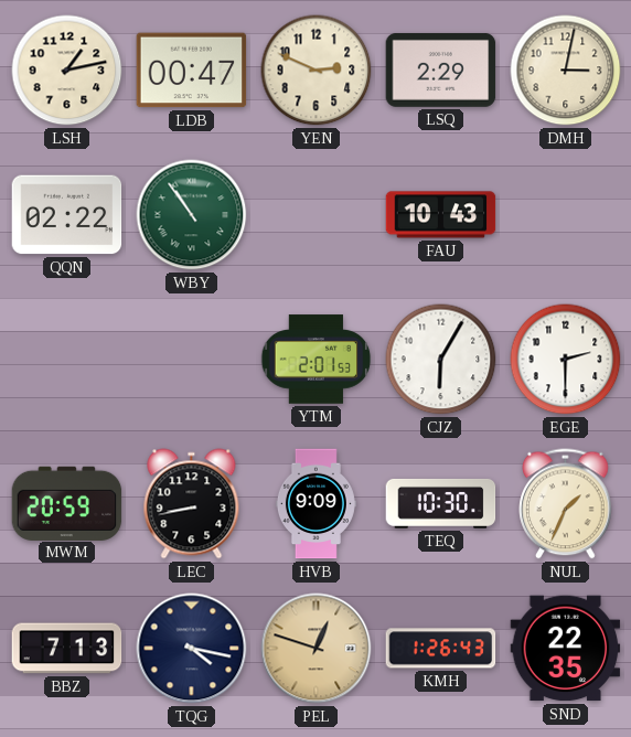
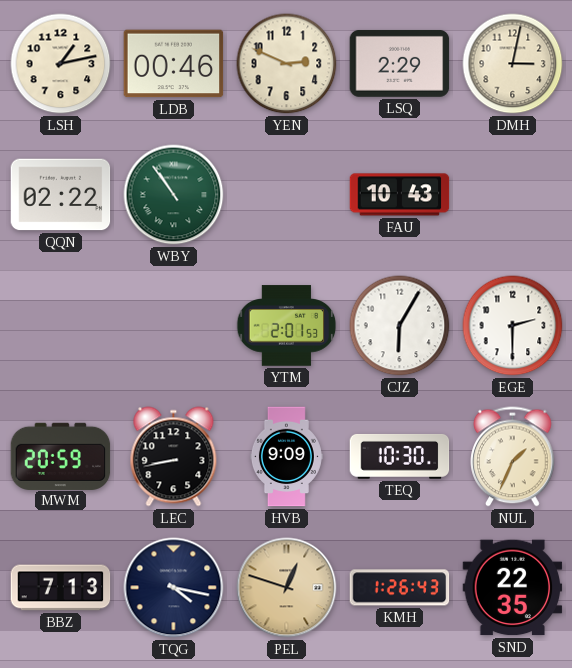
LDB: 00:47 -> 00:46
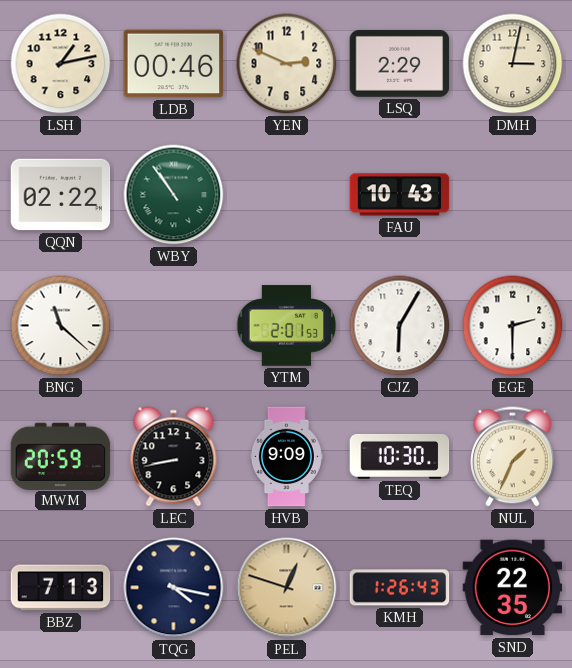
BNG: none -> 11:22
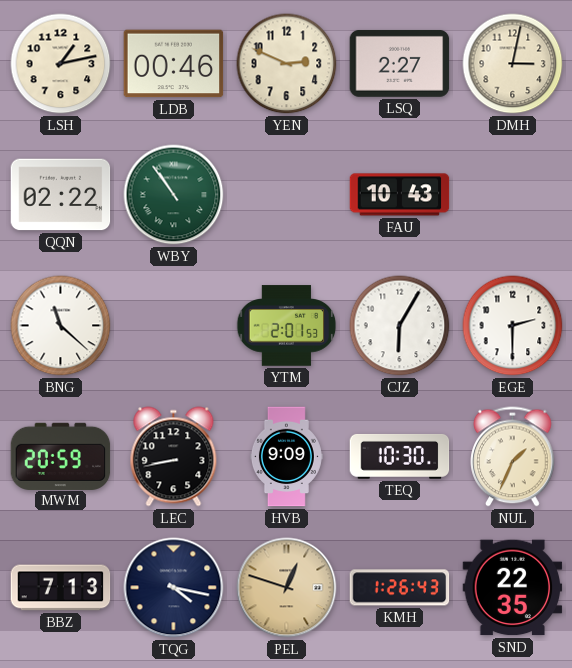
LSQ: 2:29 -> 2:27
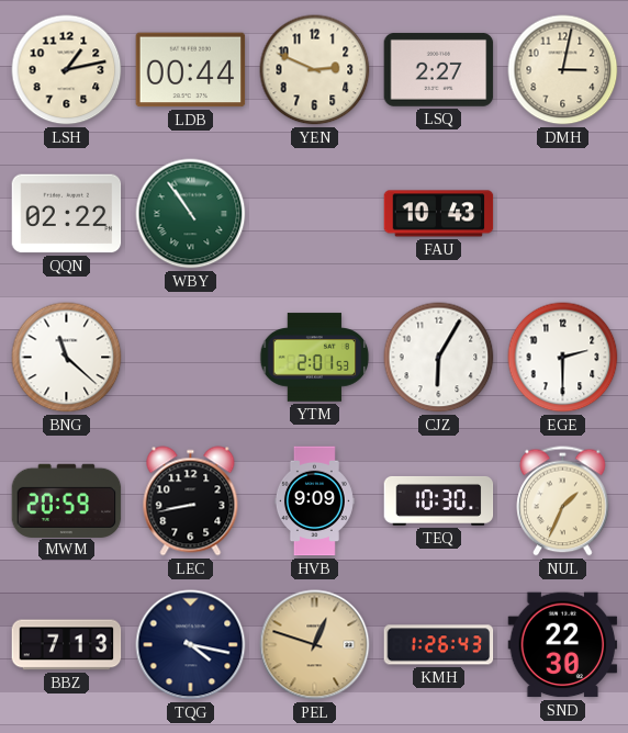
LDB: 00:46 -> 00:44
SND: 22:35 -> 22:30
